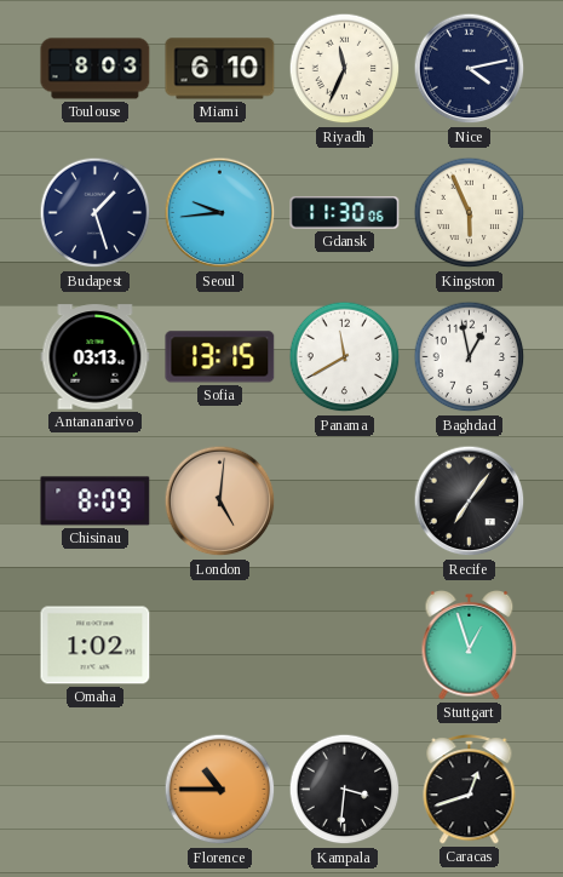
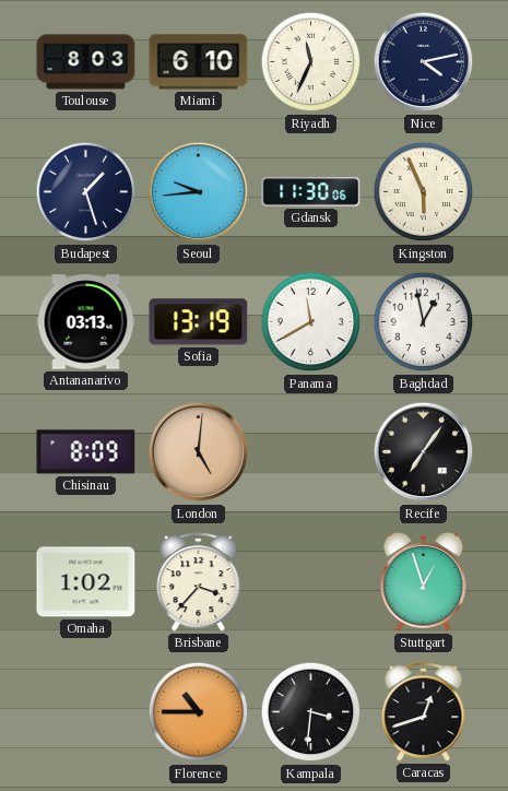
Sofia: 13:15 -> 13:19
Brisbane: none -> 3:37
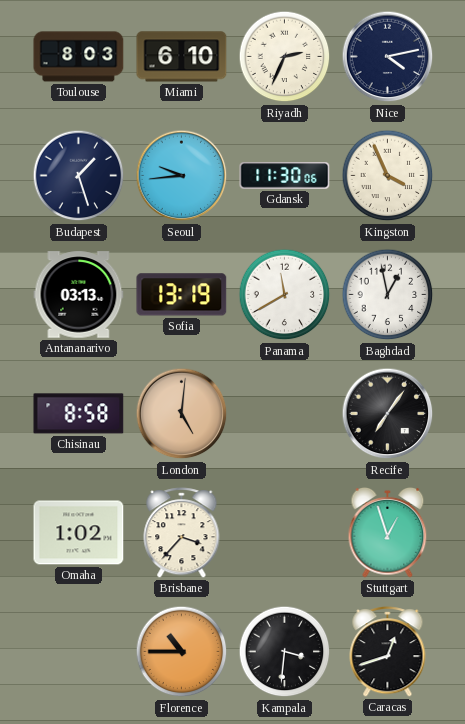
Riyadh: 11:34 -> 2:34
Kingston: 5:56 -> 3:56
Chisinau: 8:09 -> 8:58
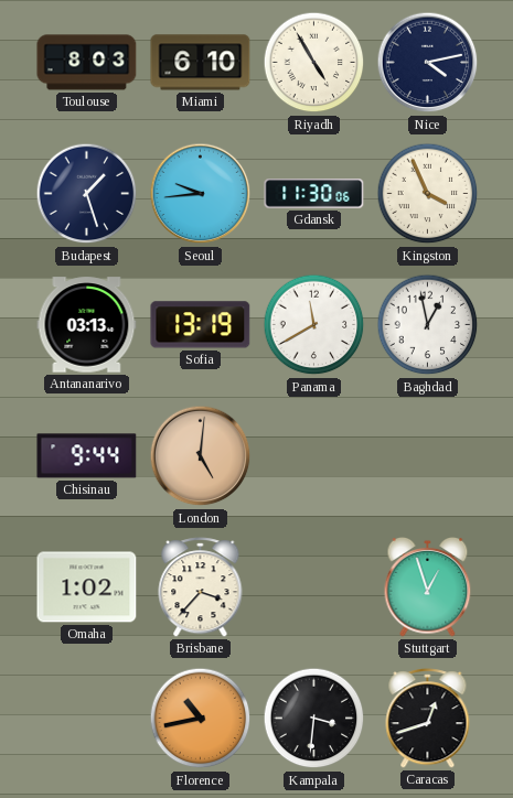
Riyadh: 2:34 -> 4:55
Chisinau: 8:58 -> 9:44
Recife: 7:06 -> none
Florence: 10:45 -> 10:43
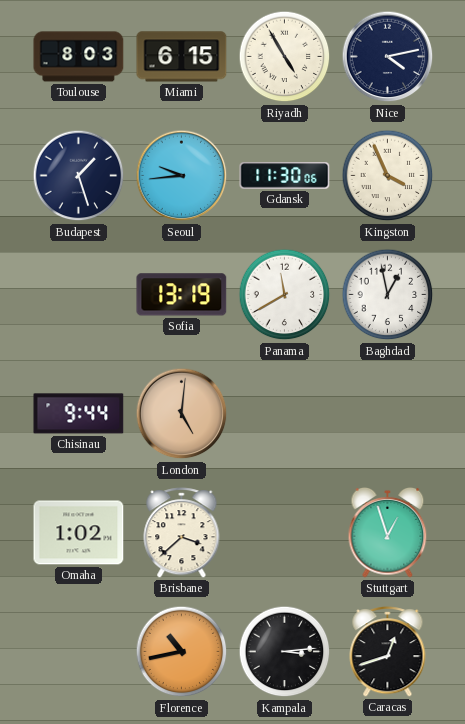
Miami: 6:10 -> 6:15
Antananarivo: 03:13 -> none
Brisbane: 3:37 -> 3:38
Kampala: 3:31 -> 3:14
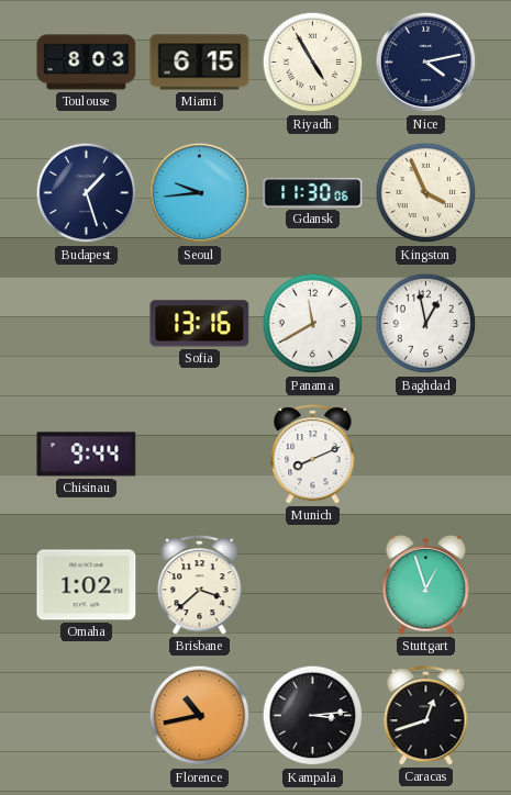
Sofia: 13:19 -> 13:16
London: 5:01 -> none
Munich: none -> 8:11
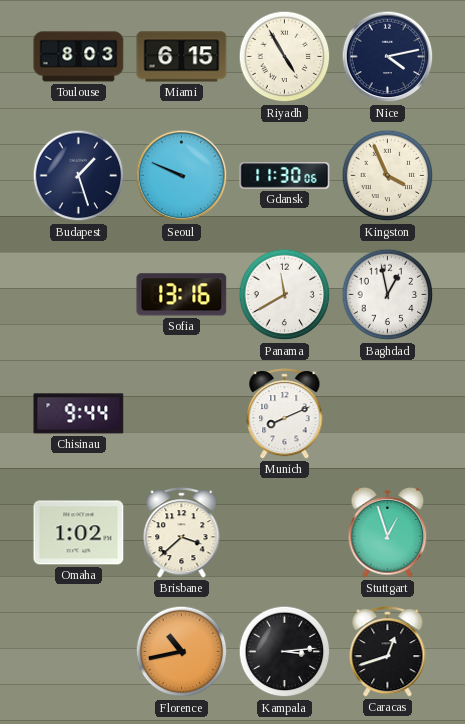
Seoul: 9:44 -> 9:49
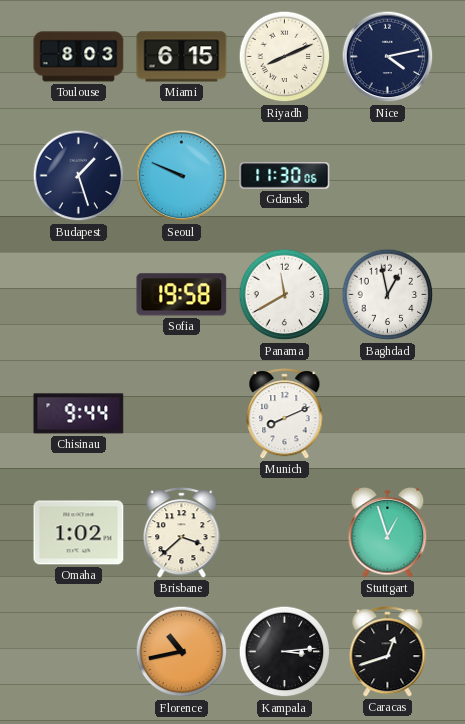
Riyadh: 4:55 -> 8:11
Kingston: 3:56 -> none
Sofia: 13:16 -> 19:58
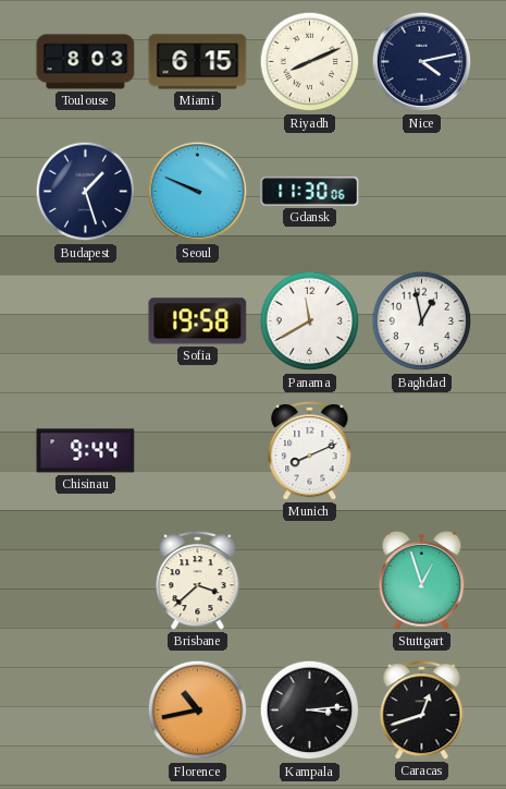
Omaha: 1:02 -> none
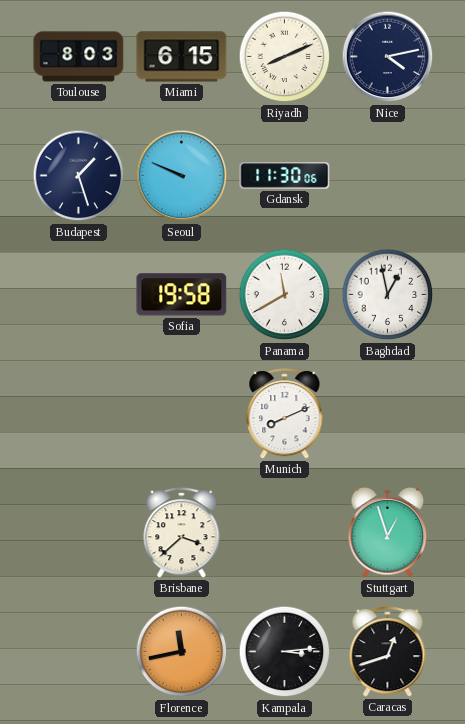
Chisinau: 9:44 -> none
Florence: 10:43 -> 11:43
